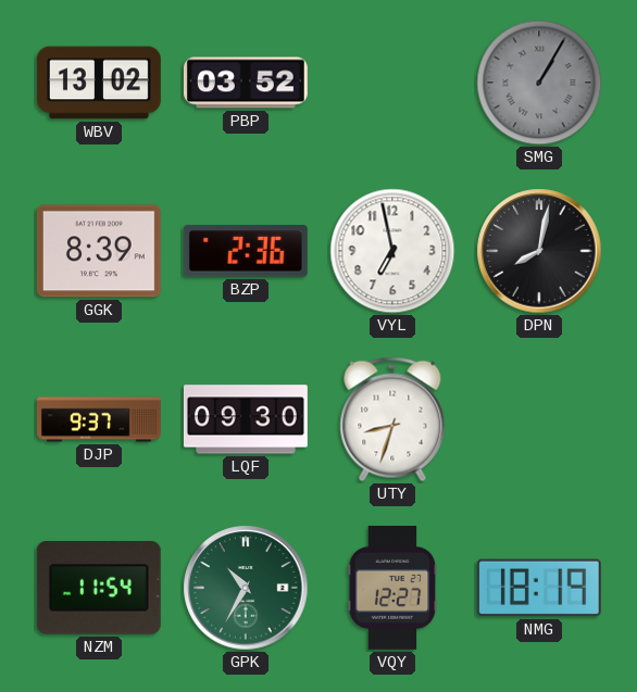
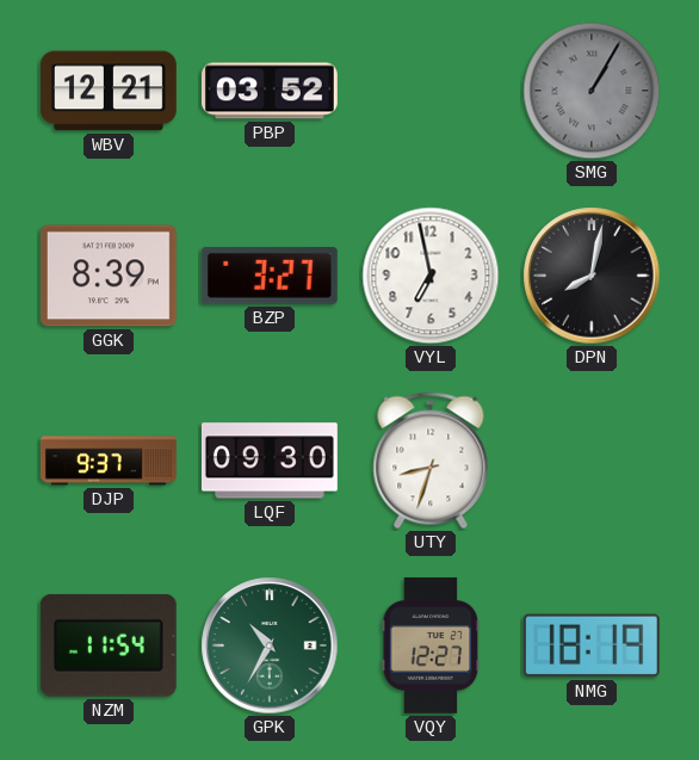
WBV: 13:02 -> 12:21
BZP: 2:36 -> 3:27
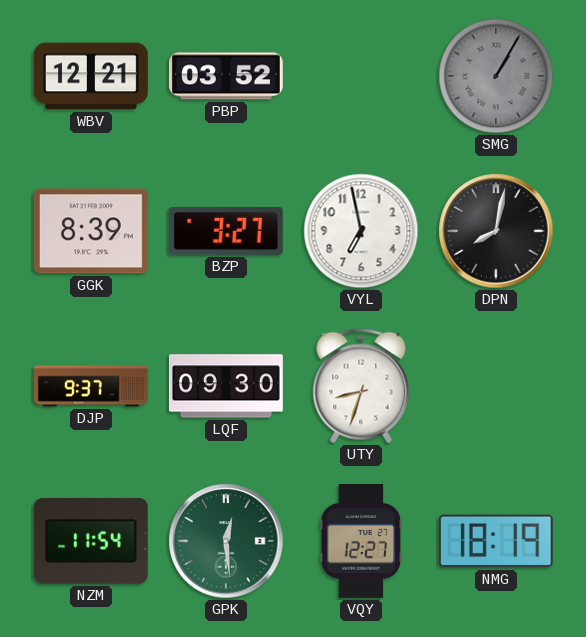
GPK: 10:35 -> 12:29
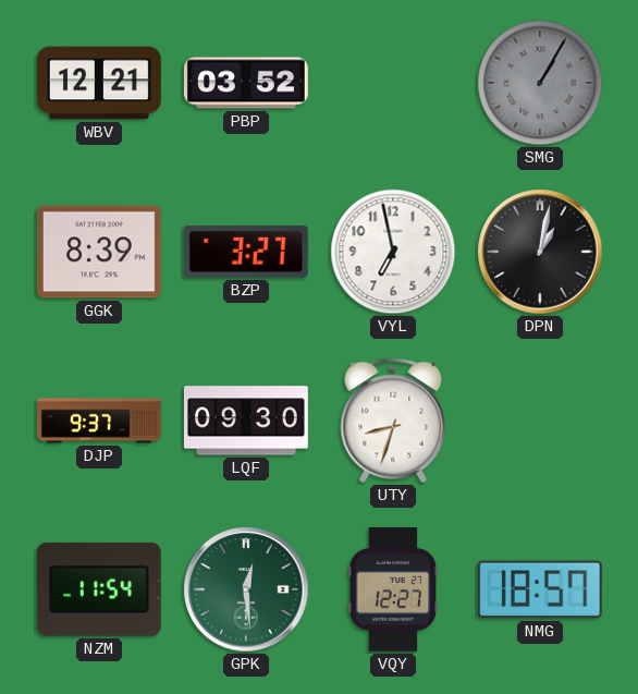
DPN: 8:02 -> 1:02
NMG: 18:19 -> 18:57
